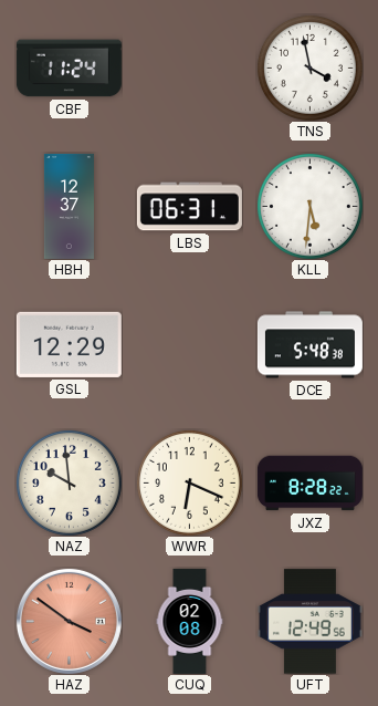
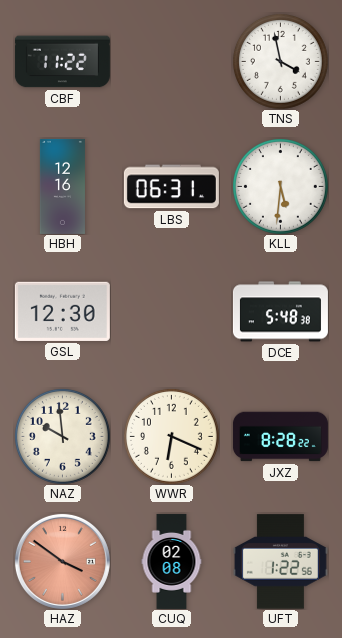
CBF: 11:24 -> 11:22
HBH: 12:37 -> 12:16
GSL: 12:29 -> 12:30
UFT: 12:49 -> 1:22
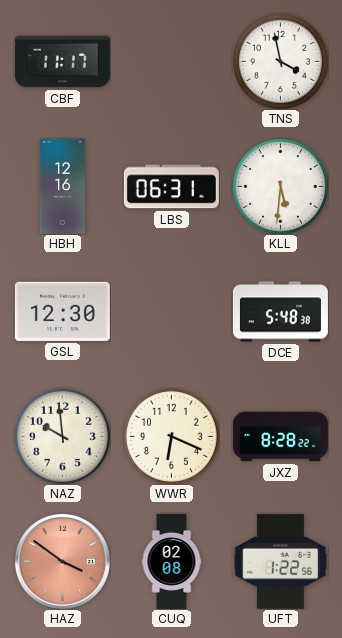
CBF: 11:22 -> 11:17
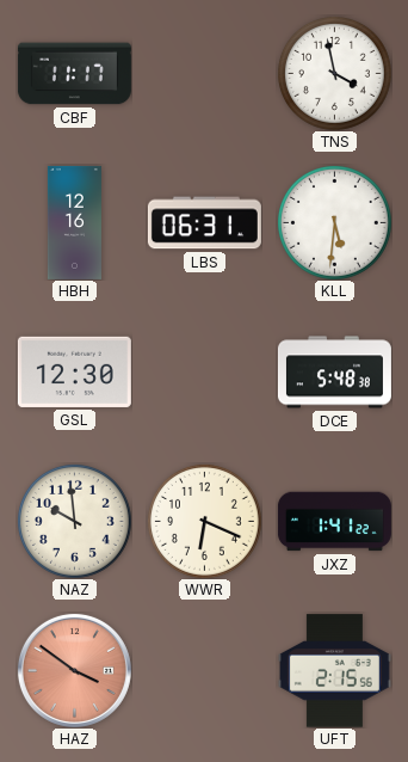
JXZ: 8:28 -> 1:41
CUQ: 02:08 -> none
UFT: 1:22 -> 2:15
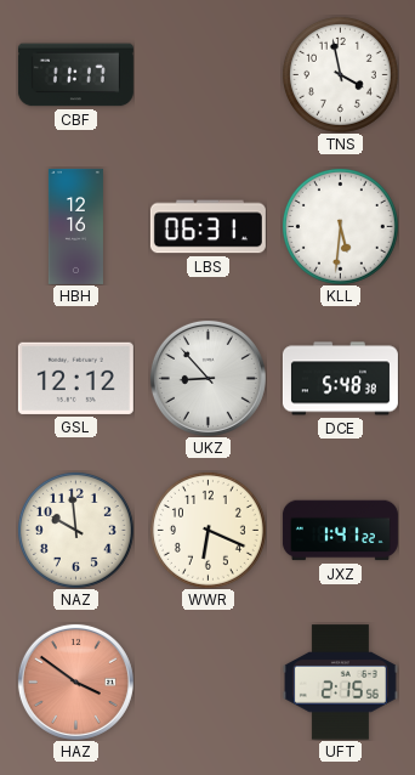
GSL: 12:30 -> 12:12
UKZ: none -> 8:53
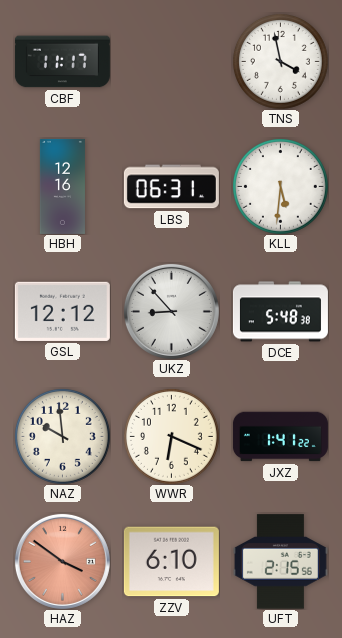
ZZV: none -> 6:10
